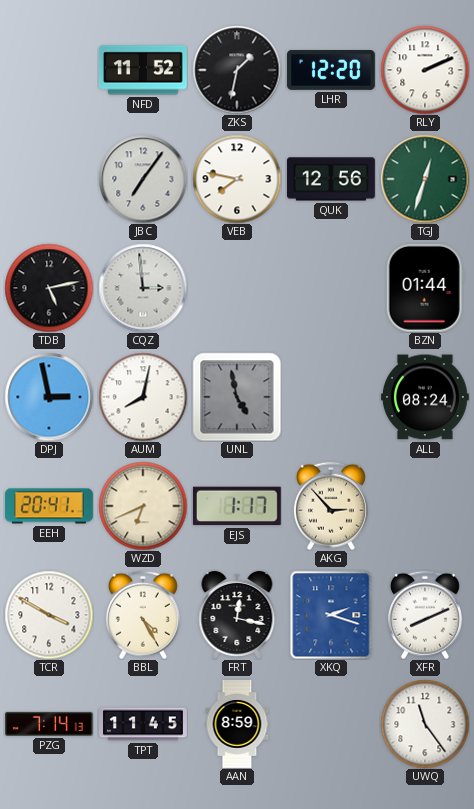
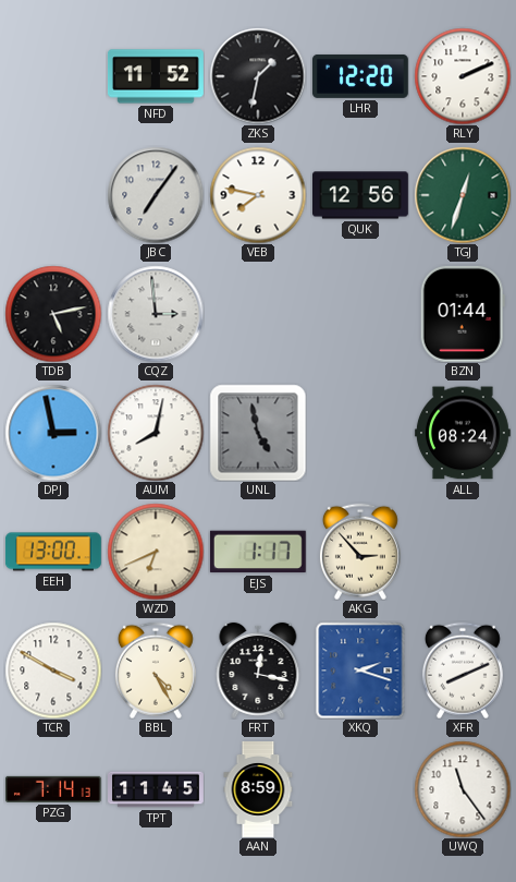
EEH: 20:41 -> 13:00
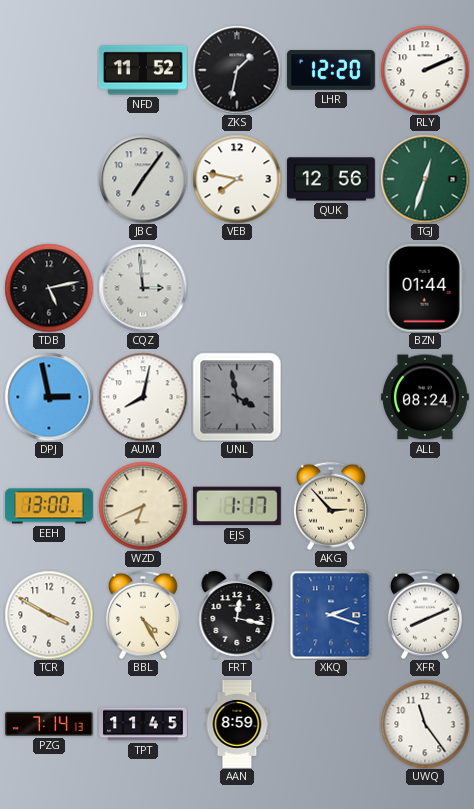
UNL: 4:58 -> 3:58
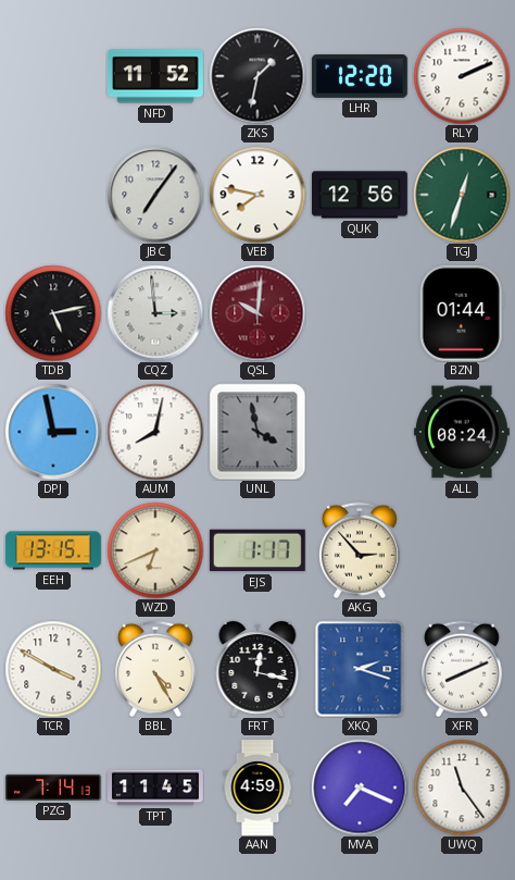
QSL: none -> 10:01
EEH: 13:00 -> 13:15
AAN: 8:59 -> 4:59
MVA: none -> 7:19
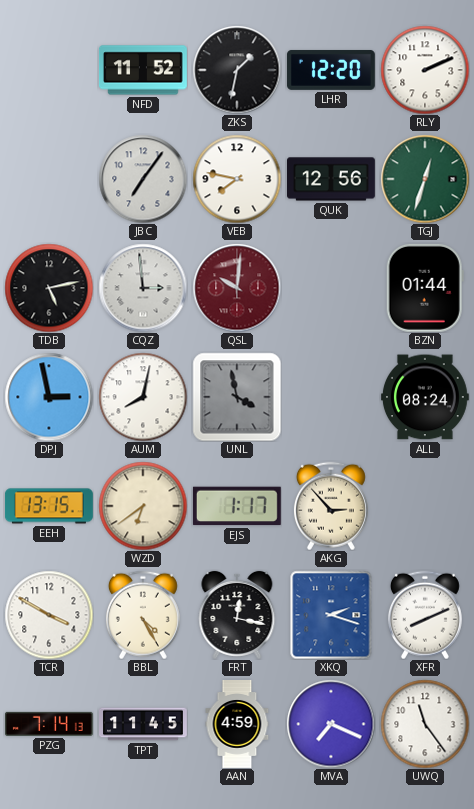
WZD: 6:41 -> 6:39
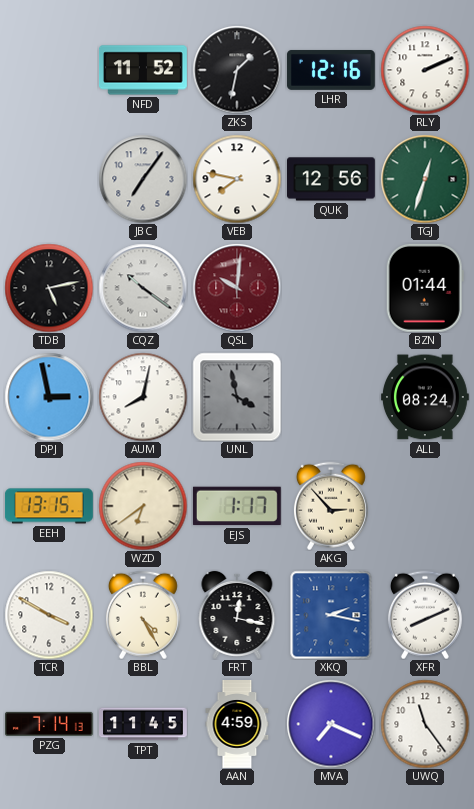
LHR: 12:20 -> 12:16
CQZ: 2:59 -> 10:21
XKQ: 2:18 -> 2:17
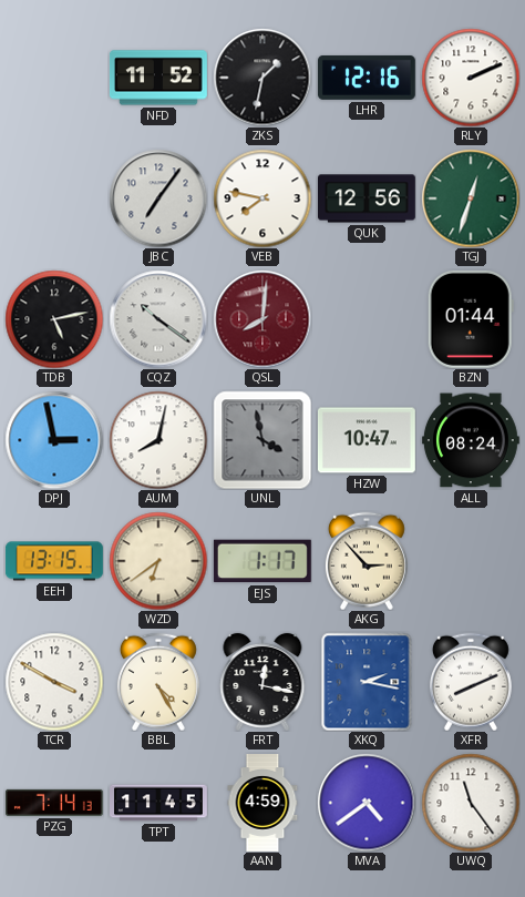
QSL: 10:01 -> 8:01
HZW: none -> 10:47
MVA: 7:19 -> 4:39
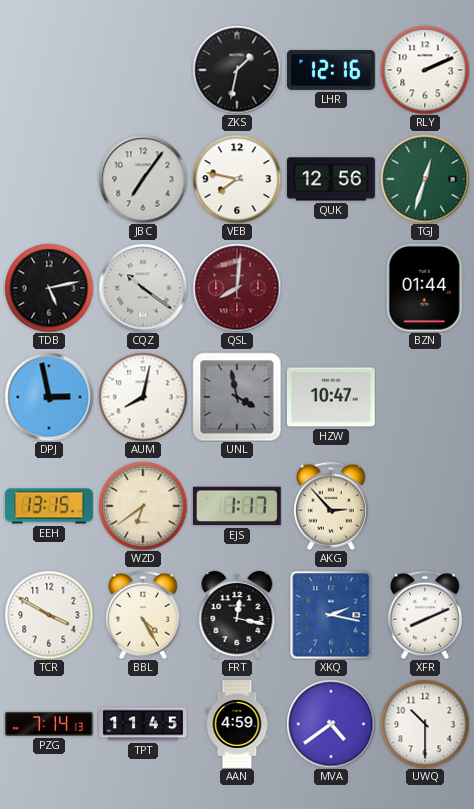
NFD: 11:52 -> none
ALL: 08:24 -> none
UWQ: 11:24 -> 10:30
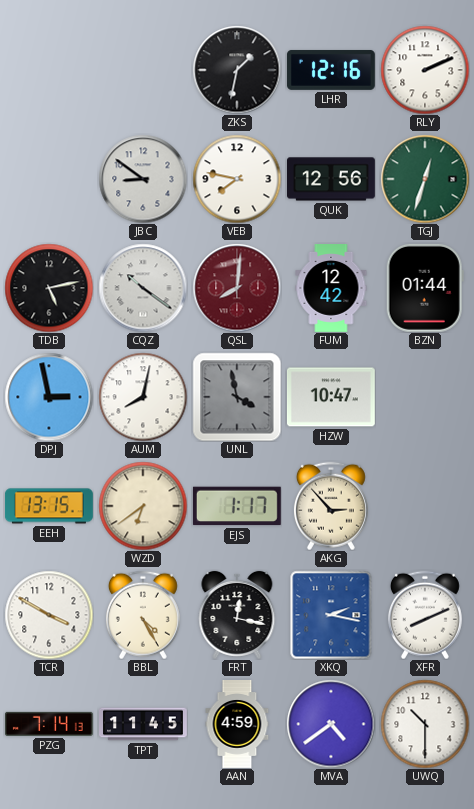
JBC: 7:06 -> 8:51
FUM: none -> 12:42
